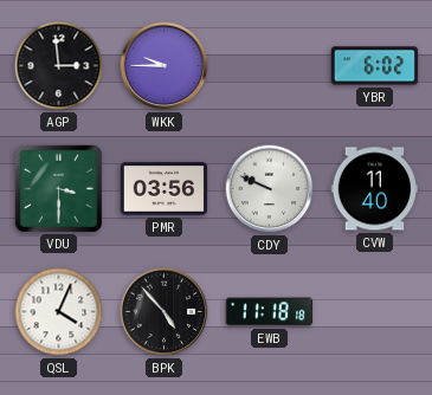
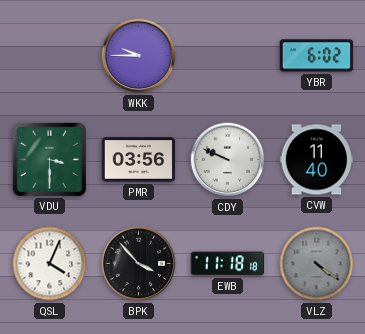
AGP: 2:59 -> none
BPK: 4:53 -> 3:53
VLZ: none -> 4:21
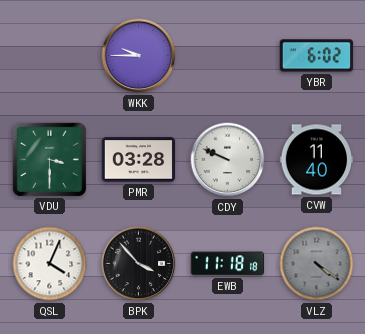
PMR: 03:56 -> 03:28
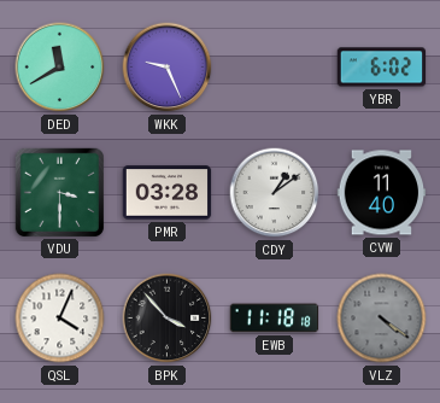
DED: none -> 11:40
WKK: 9:45 -> 9:26
CDY: 9:49 -> 1:09
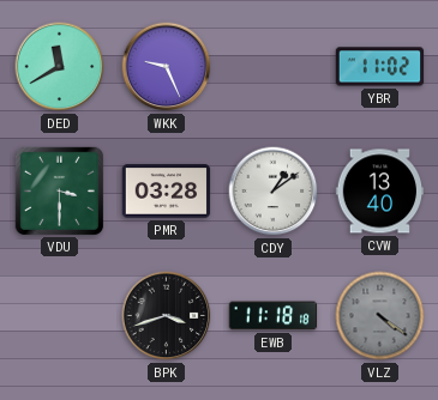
YBR: 6:02 -> 11:02
CVW: 11:40 -> 13:40
QSL: 4:04 -> none
BPK: 3:53 -> 3:42
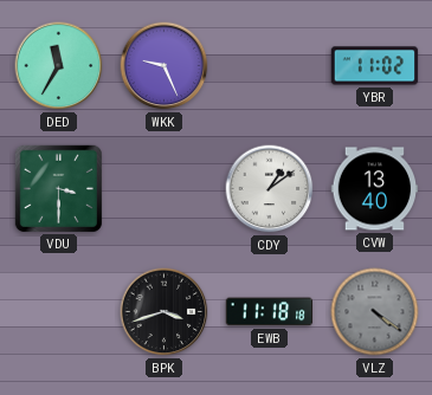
DED: 11:40 -> 11:35
PMR: 03:28 -> none
